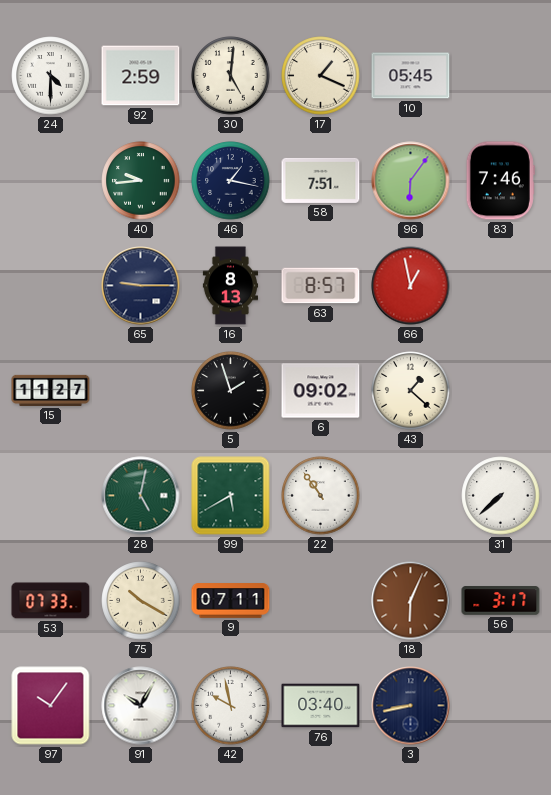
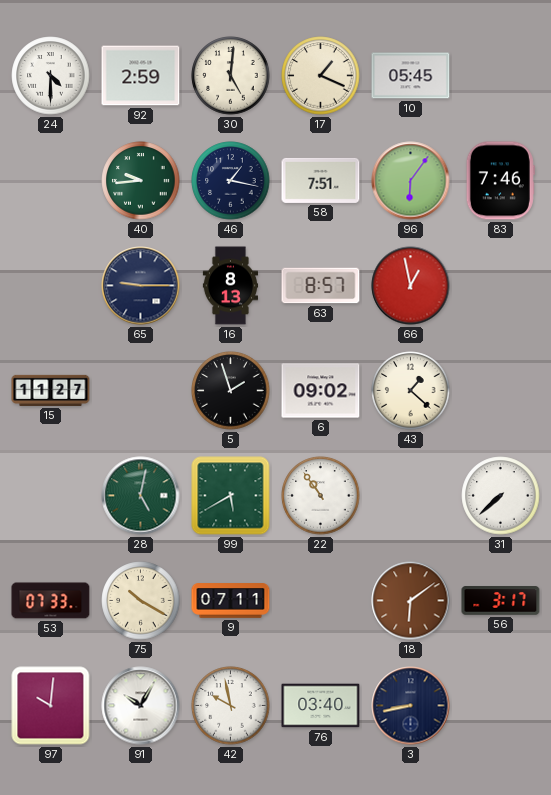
18: 6:04 -> 6:09
97: 10:06 -> 10:01
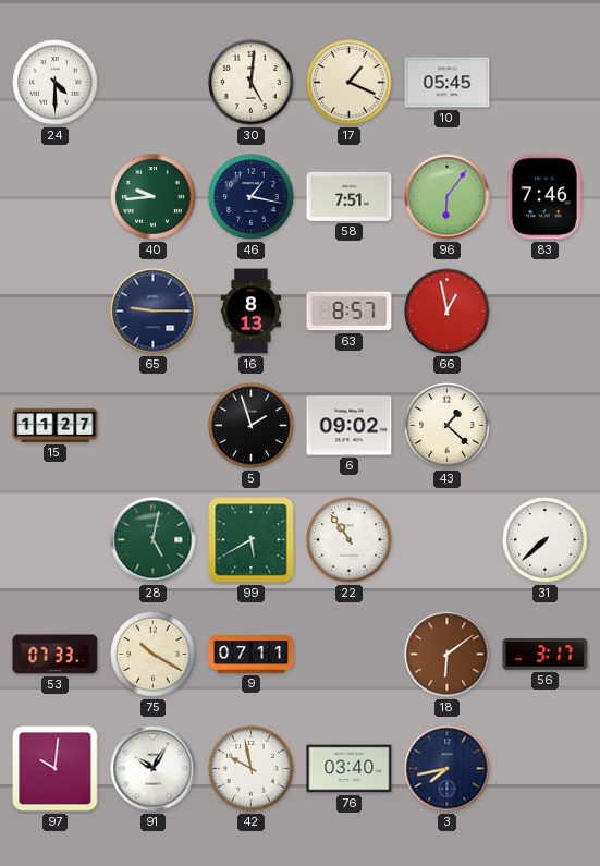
92: 2:59 -> none
3: 8:43 -> 7:43
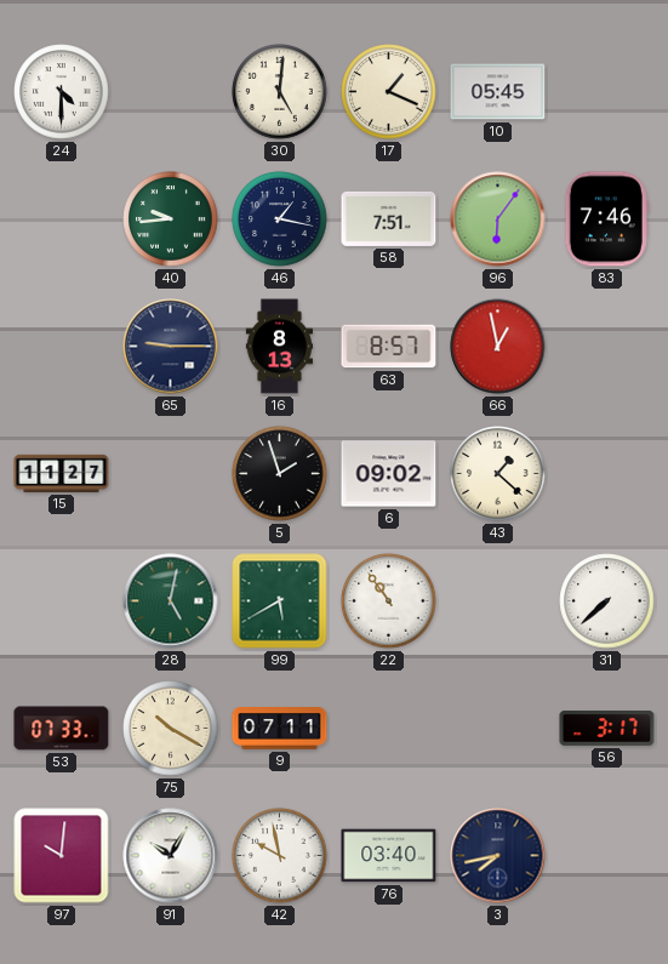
18: 6:09 -> none
